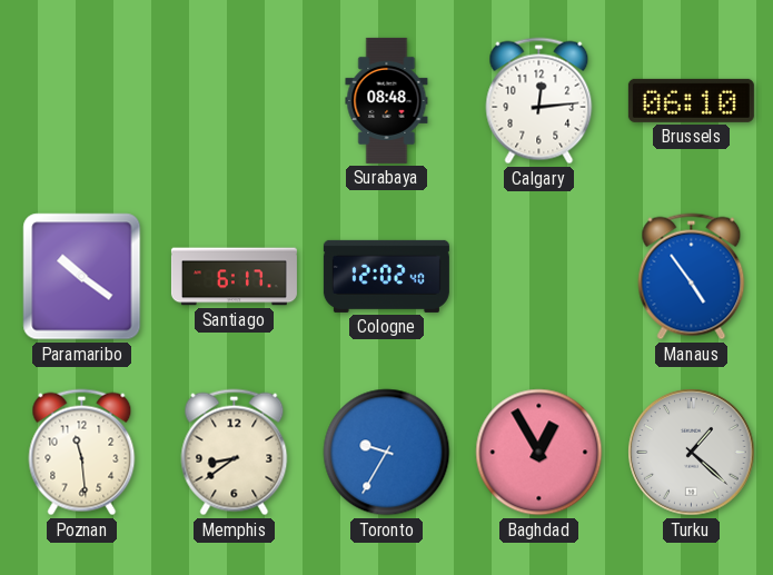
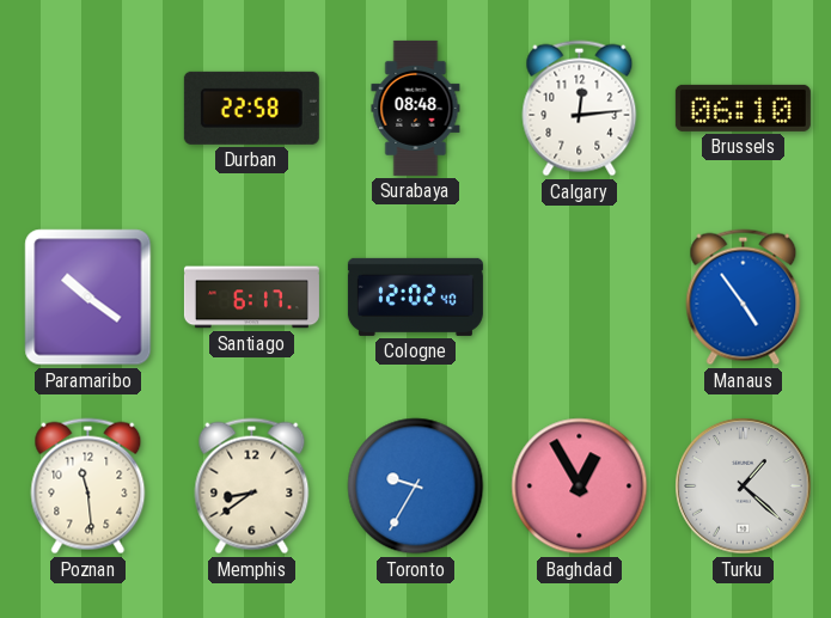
Durban: none -> 22:58
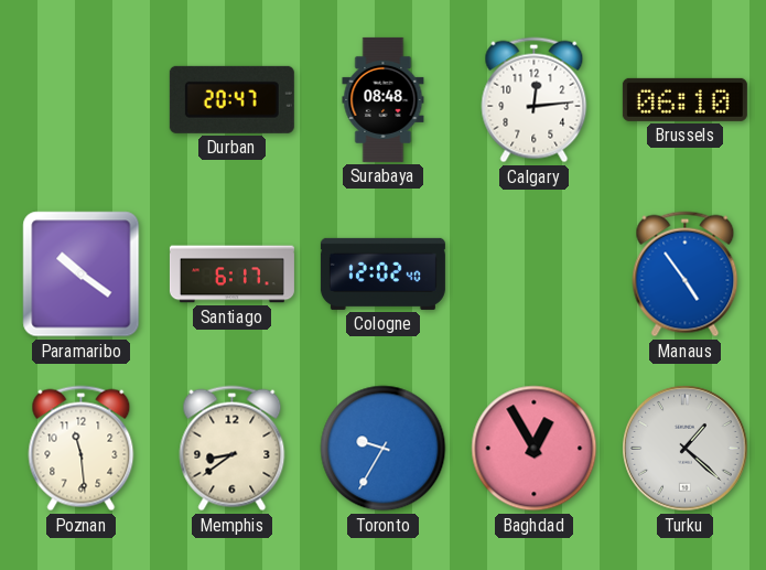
Durban: 22:58 -> 20:47
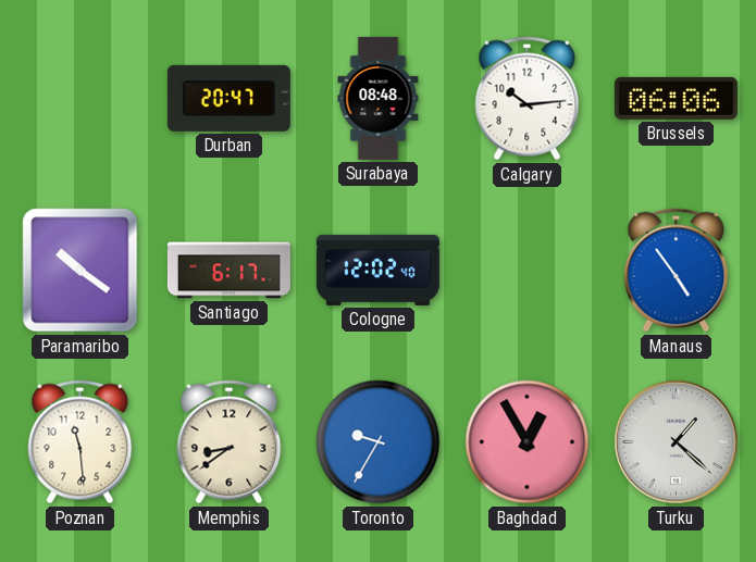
Calgary: 12:14 -> 10:14
Brussels: 06:10 -> 06:06
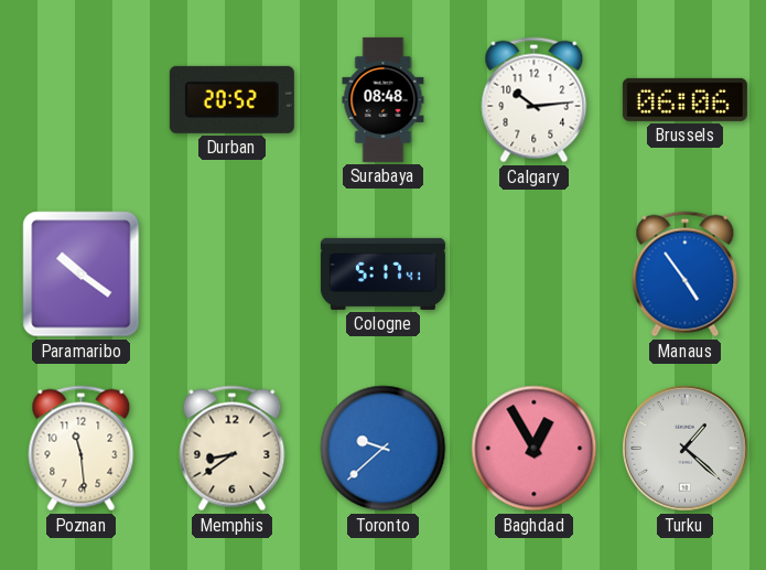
Durban: 20:47 -> 20:52
Santiago: 6:17 -> none
Cologne: 12:02 -> 5:17
Toronto: 9:35 -> 9:38
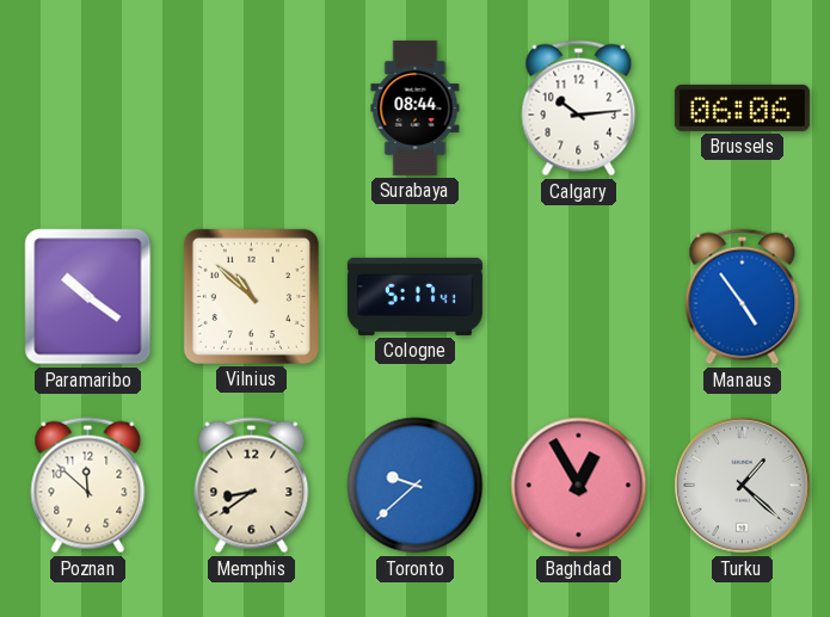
Durban: 20:52 -> none
Surabaya: 08:48 -> 08:44
Vilnius: none -> 10:52
Poznan: 11:29 -> 11:52
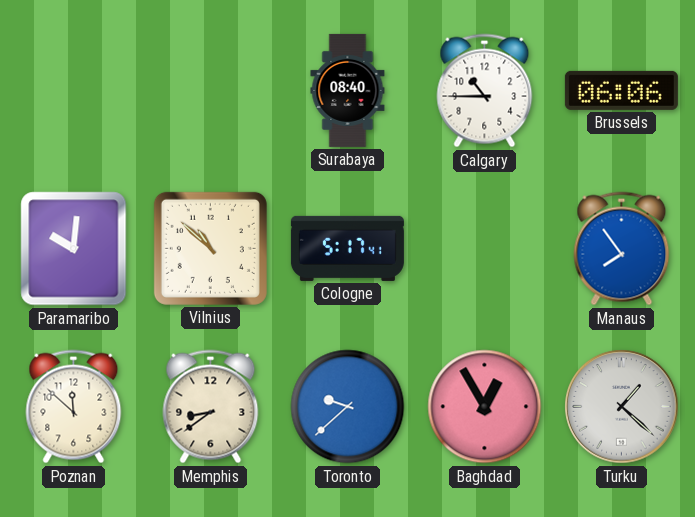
Surabaya: 08:44 -> 08:40
Calgary: 10:14 -> 10:45
Paramaribo: 10:21 -> 10:01
Manaus: 4:54 -> 7:54
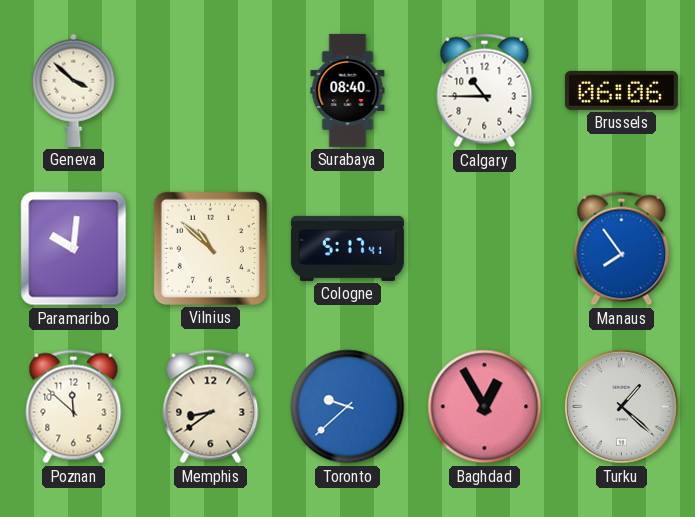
Geneva: none -> 3:52
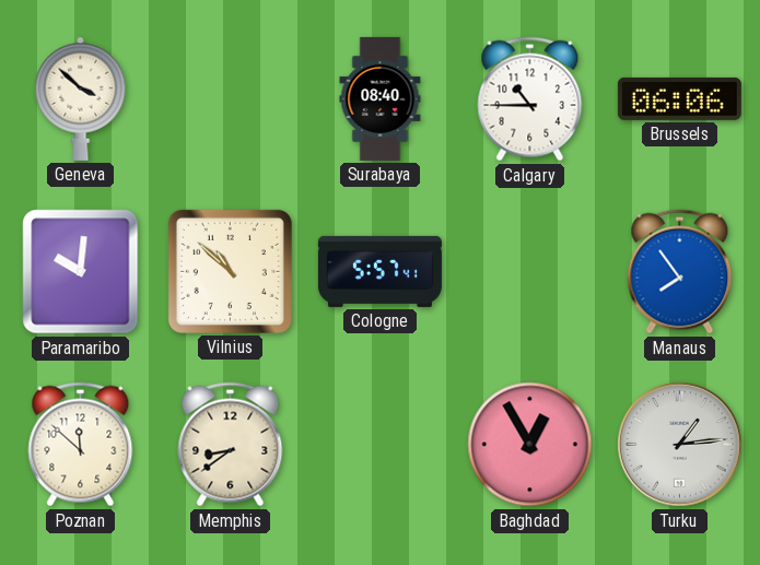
Cologne: 5:17 -> 5:57
Toronto: 9:38 -> none
Turku: 1:22 -> 1:14
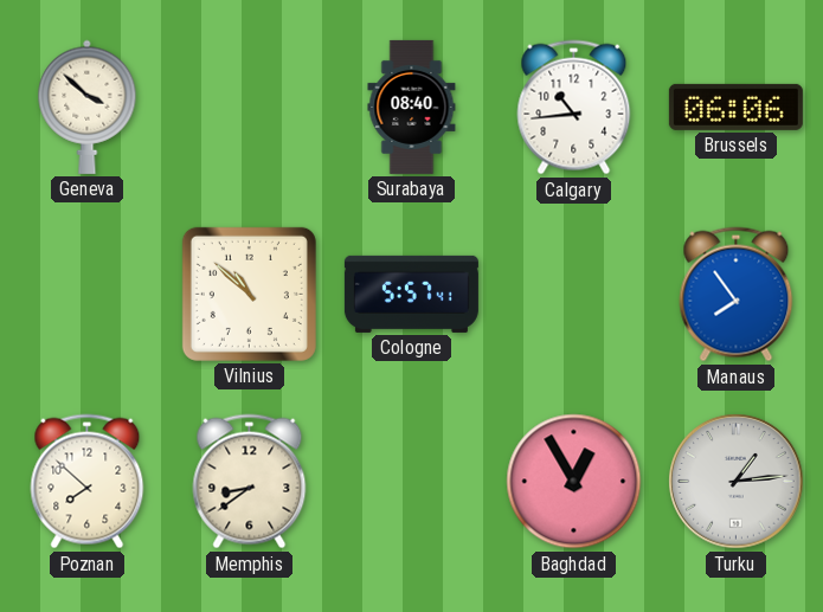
Calgary: 10:45 -> 10:44
Paramaribo: 10:01 -> none
Poznan: 11:52 -> 7:52
